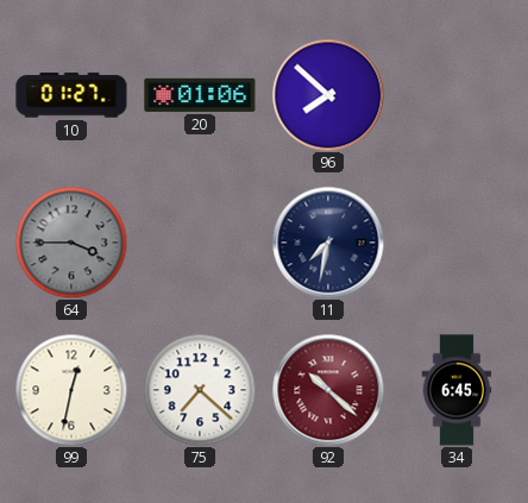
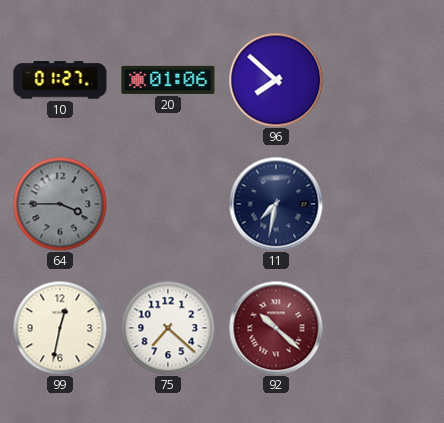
34: 6:45 -> none
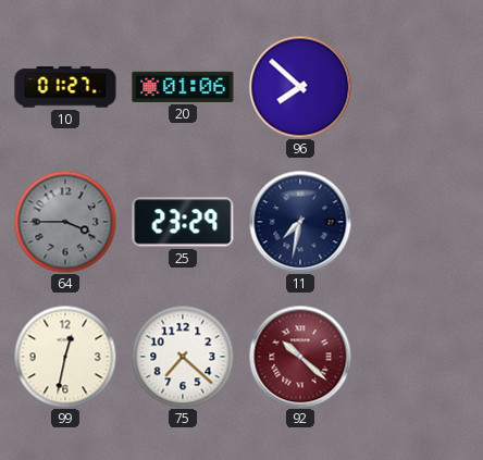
25: none -> 23:29
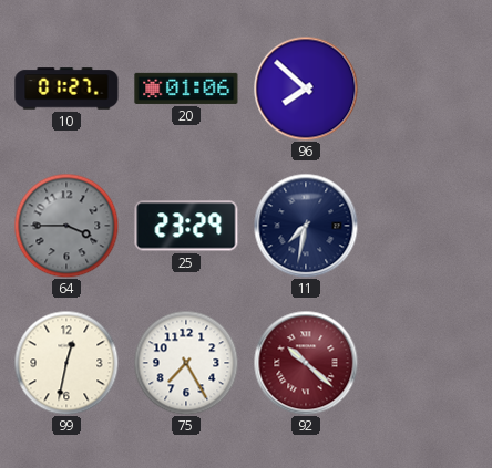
75: 7:22 -> 7:25
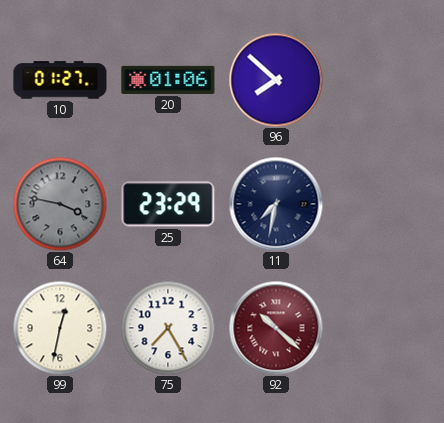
64: 3:45 -> 3:47
